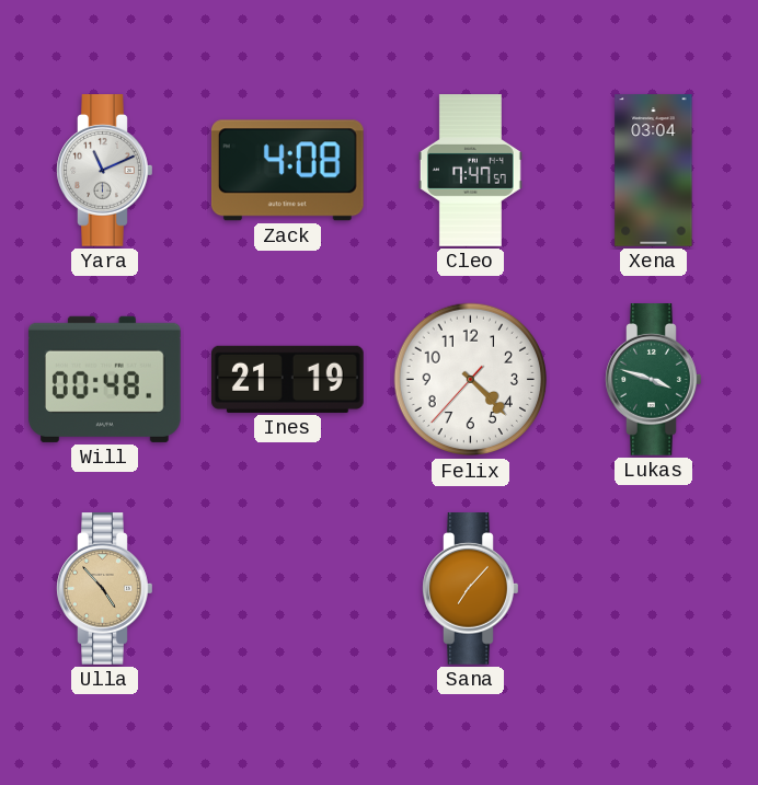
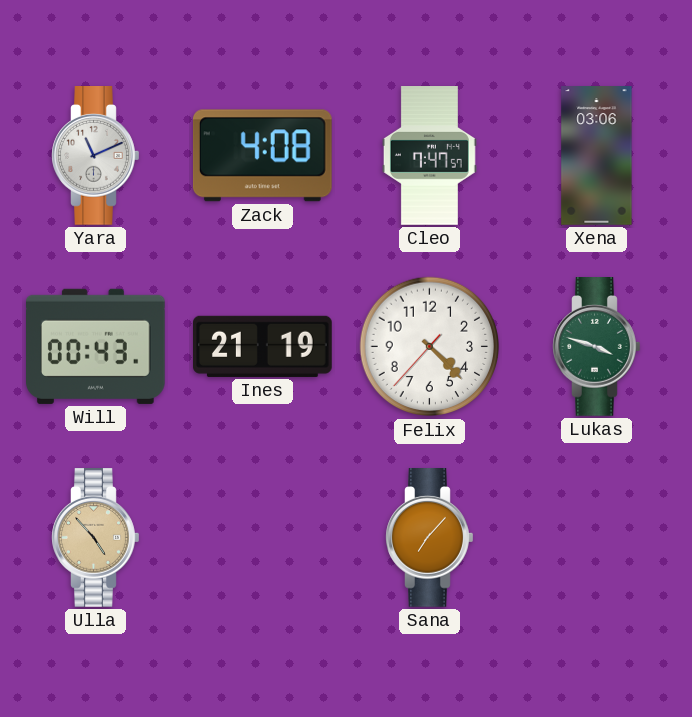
Xena: 03:04 -> 03:06
Will: 00:48 -> 00:43
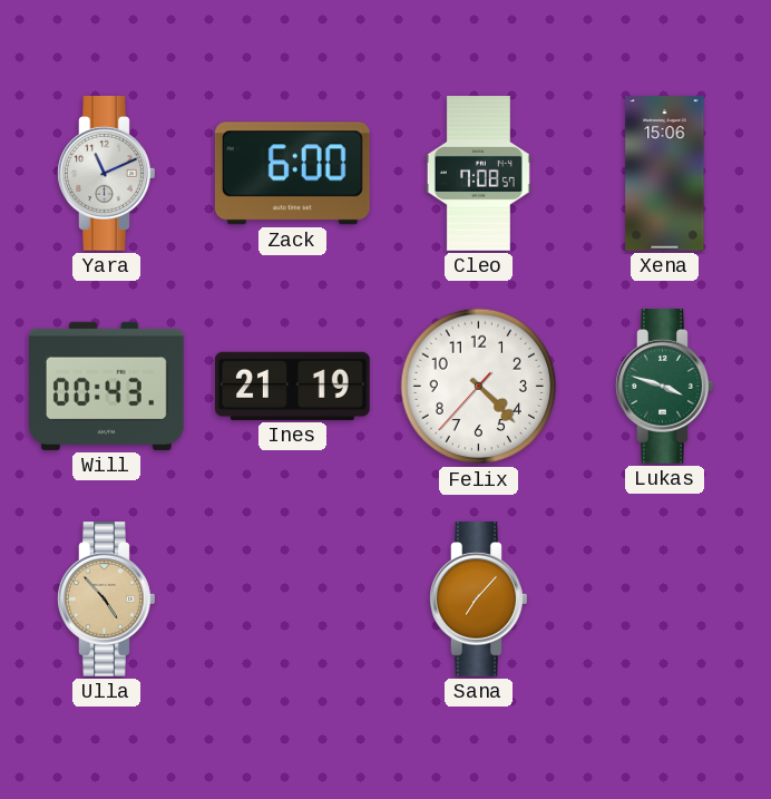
Zack: 4:08 -> 6:00
Cleo: 7:47 -> 7:08
Xena: 03:06 -> 15:06
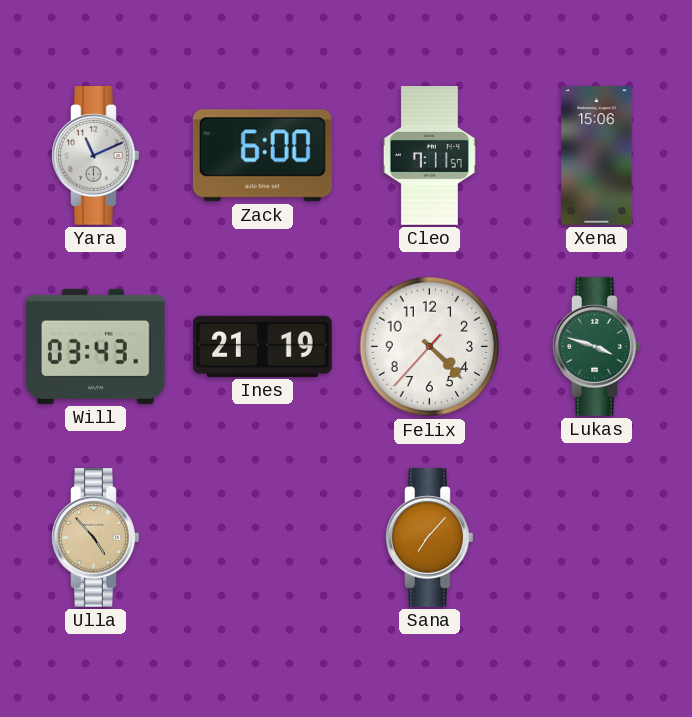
Cleo: 7:08 -> 7:11
Will: 00:43 -> 03:43
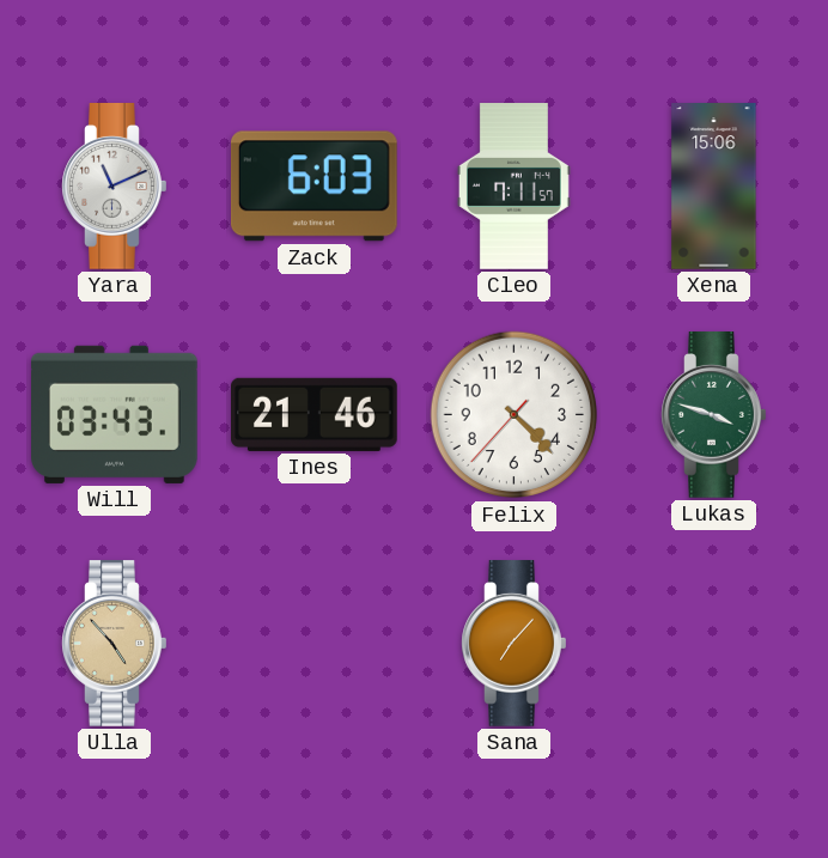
Zack: 6:00 -> 6:03
Ines: 21:19 -> 21:46
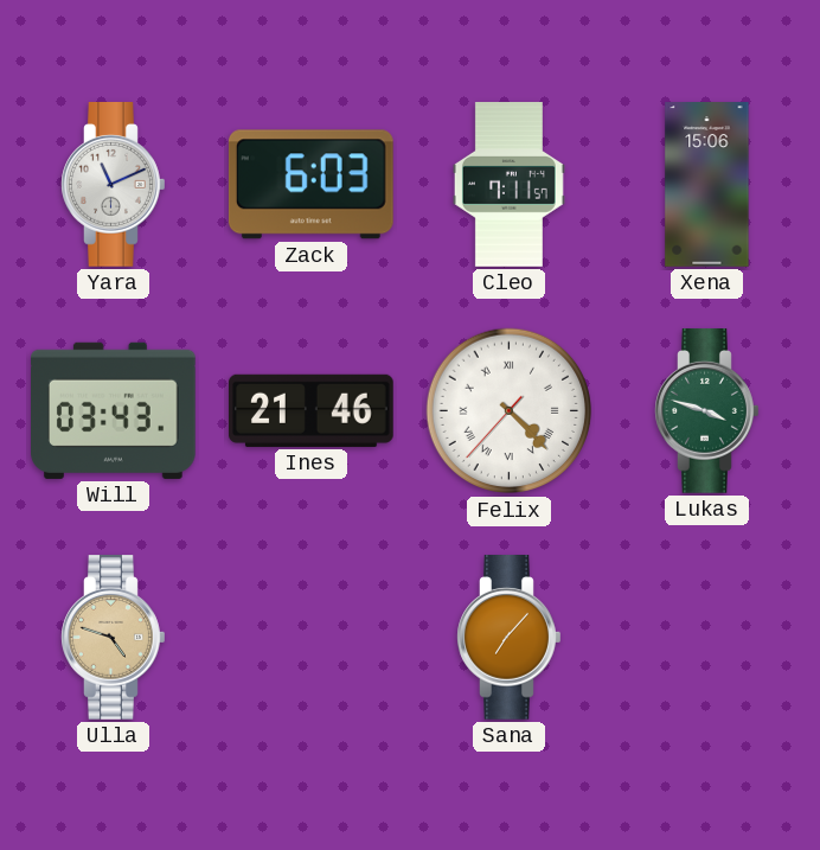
Felix numerals: Arabic -> Roman
Ulla: 4:53 -> 4:48
